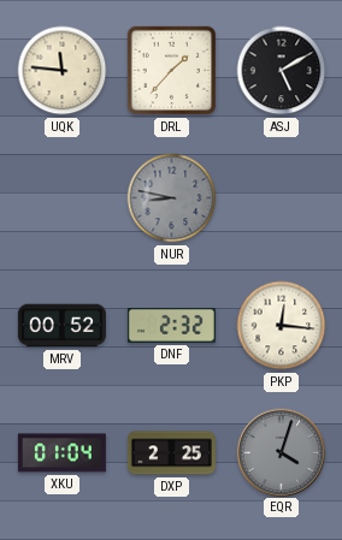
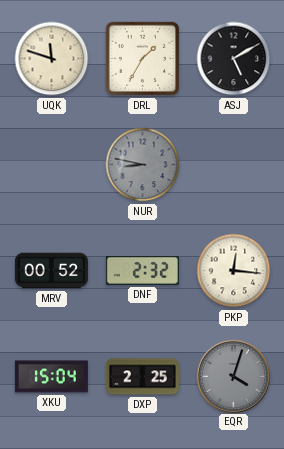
UQK: 11:46 -> 11:48
DRL: 1:37 -> 1:35
XKU: 01:04 -> 15:04
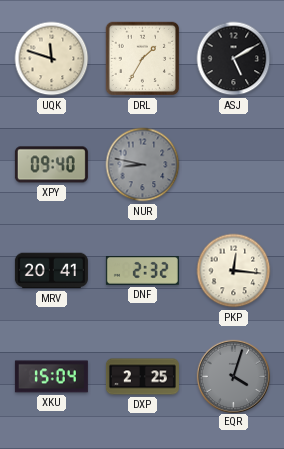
XPY: none -> 09:40
MRV: 00:52 -> 20:41
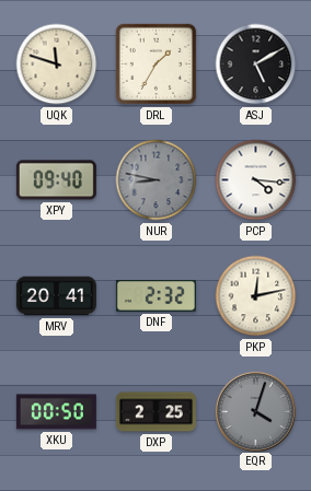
PCP: none -> 4:16
PKP: 12:16 -> 12:13
XKU: 15:04 -> 00:50
